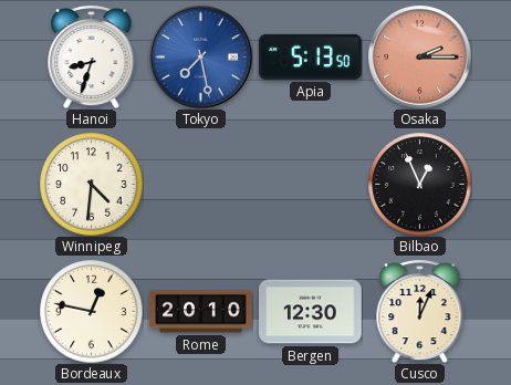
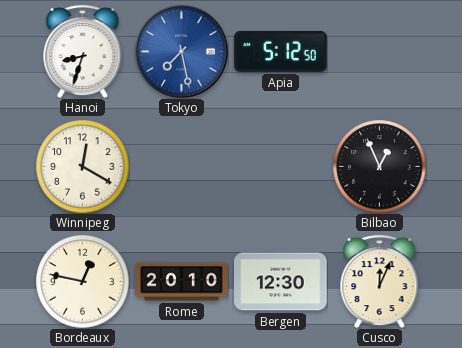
Apia: 5:13 -> 5:12
Osaka: 2:15 -> none
Winnipeg: 4:31 -> 12:20
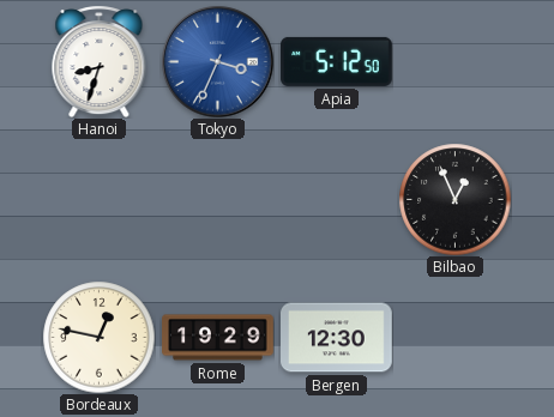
Tokyo: 7:28 -> 3:34
Winnipeg: 12:20 -> none
Rome: 20:10 -> 19:29
Cusco: 12:04 -> none
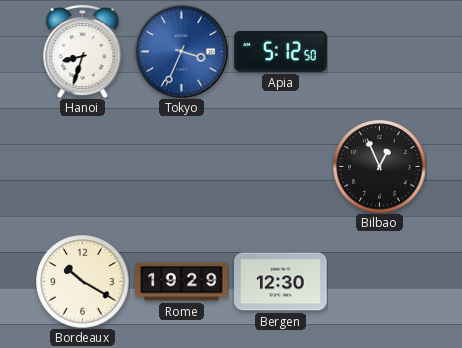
Bordeaux: 12:47 -> 10:20
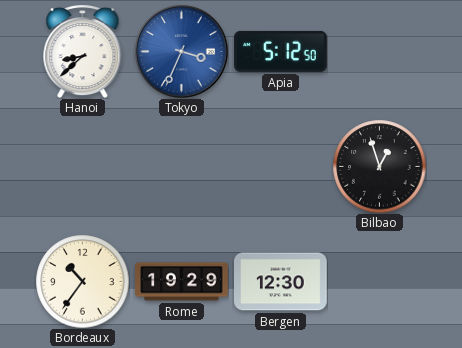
Hanoi: 8:33 -> 8:38
Bilbao: 12:56 -> 12:57
Bordeaux: 10:20 -> 10:36
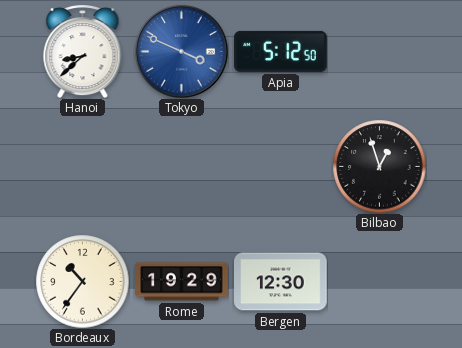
Tokyo: 3:34 -> 3:49
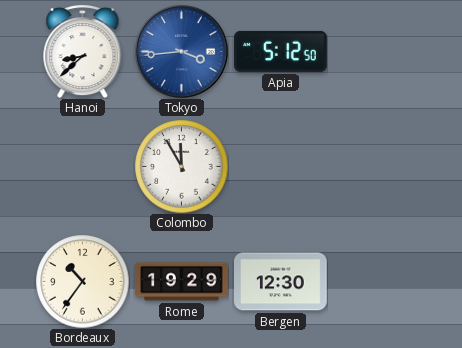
Tokyo: 3:49 -> 3:44
Colombo: none -> 11:55
Bilbao: 12:57 -> none
